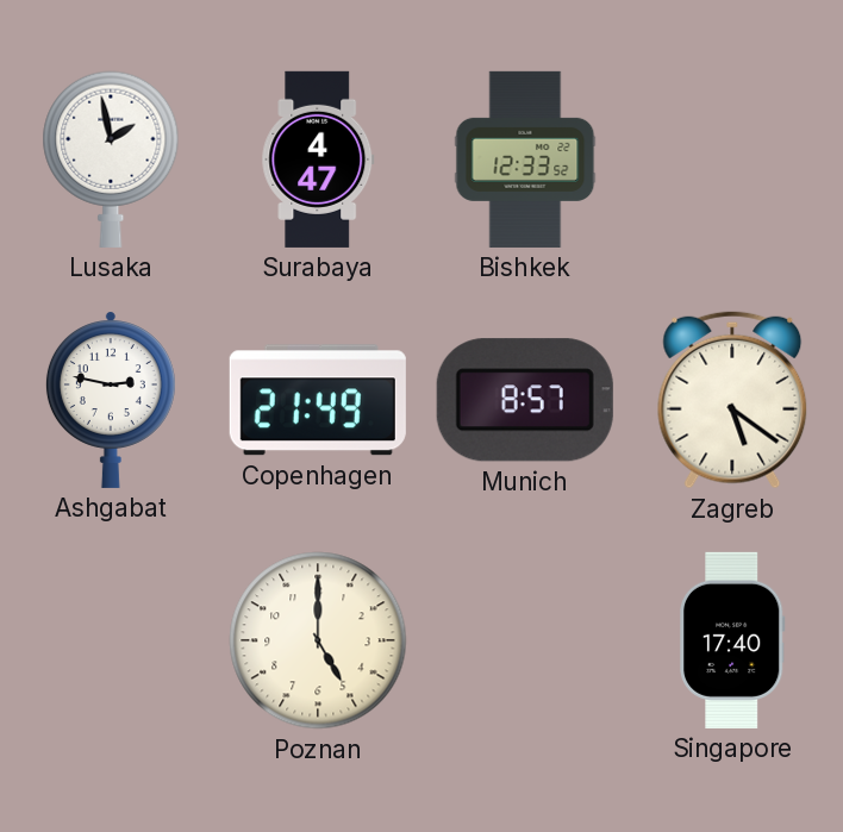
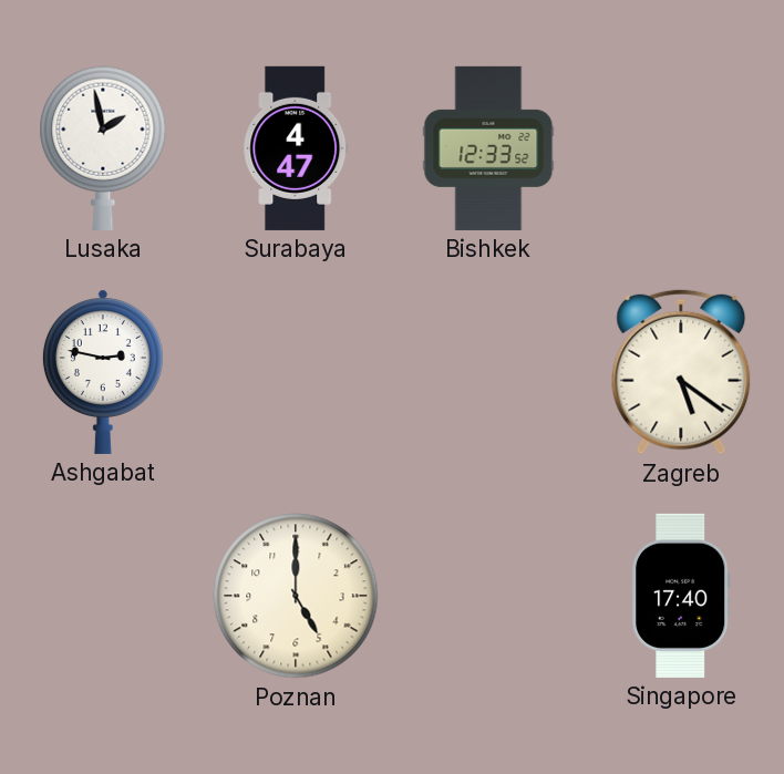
Copenhagen: 21:49 -> none
Munich: 8:57 -> none
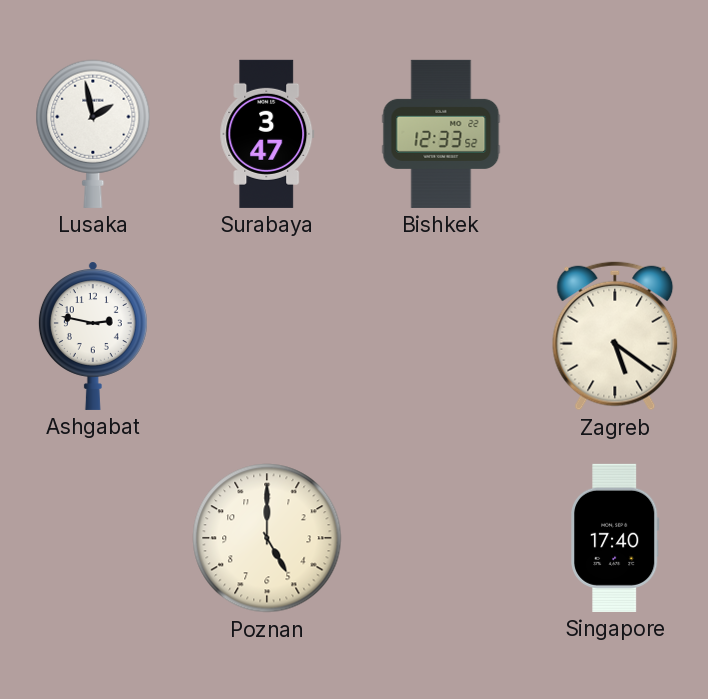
Surabaya: 4:47 -> 3:47
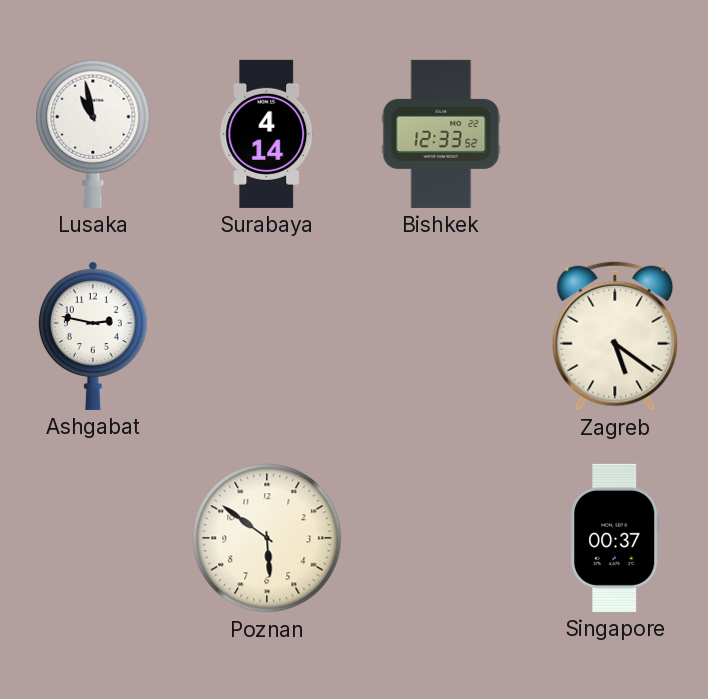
Lusaka: 1:58 -> 10:58
Surabaya: 3:47 -> 4:14
Poznan: 5:00 -> 5:51
Singapore: 17:40 -> 00:37
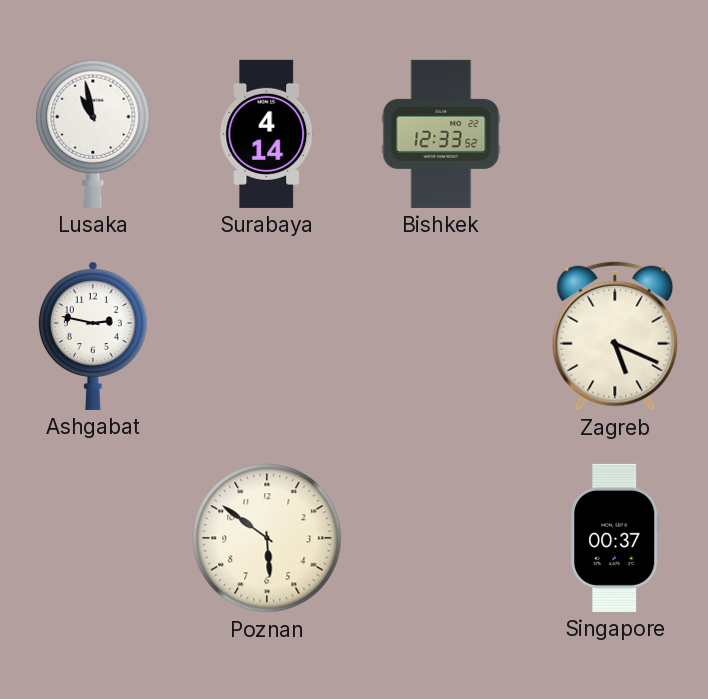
Zagreb: 5:21 -> 5:19
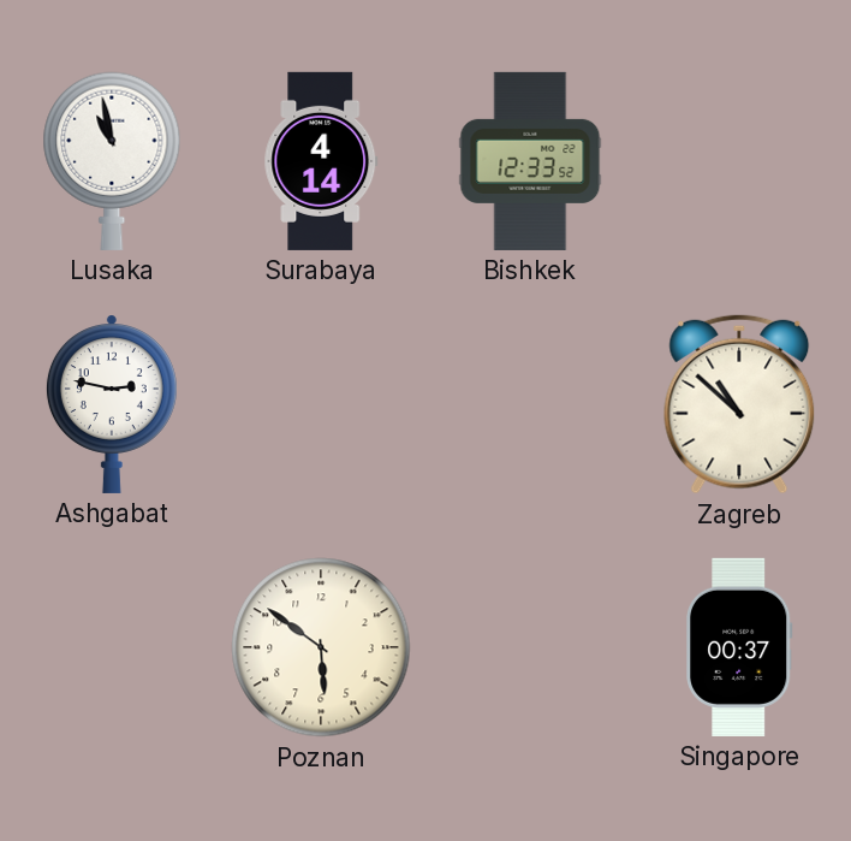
Zagreb: 5:19 -> 10:52
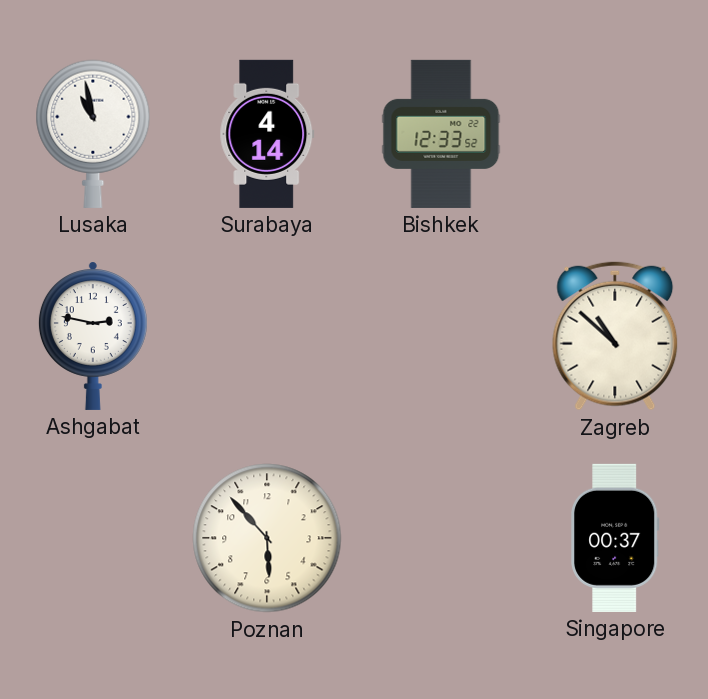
Poznan: 5:51 -> 5:53
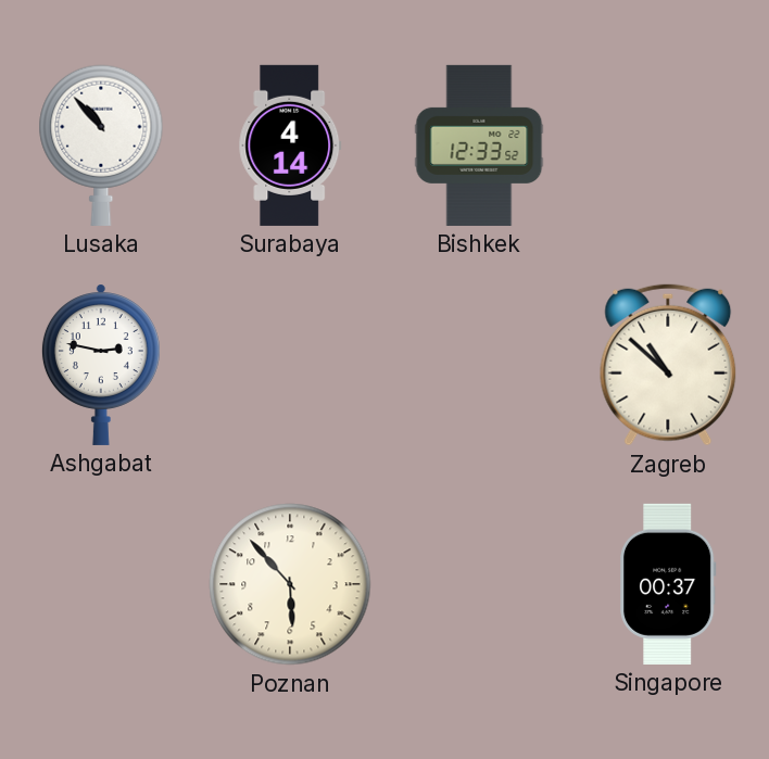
Lusaka: 10:58 -> 10:53
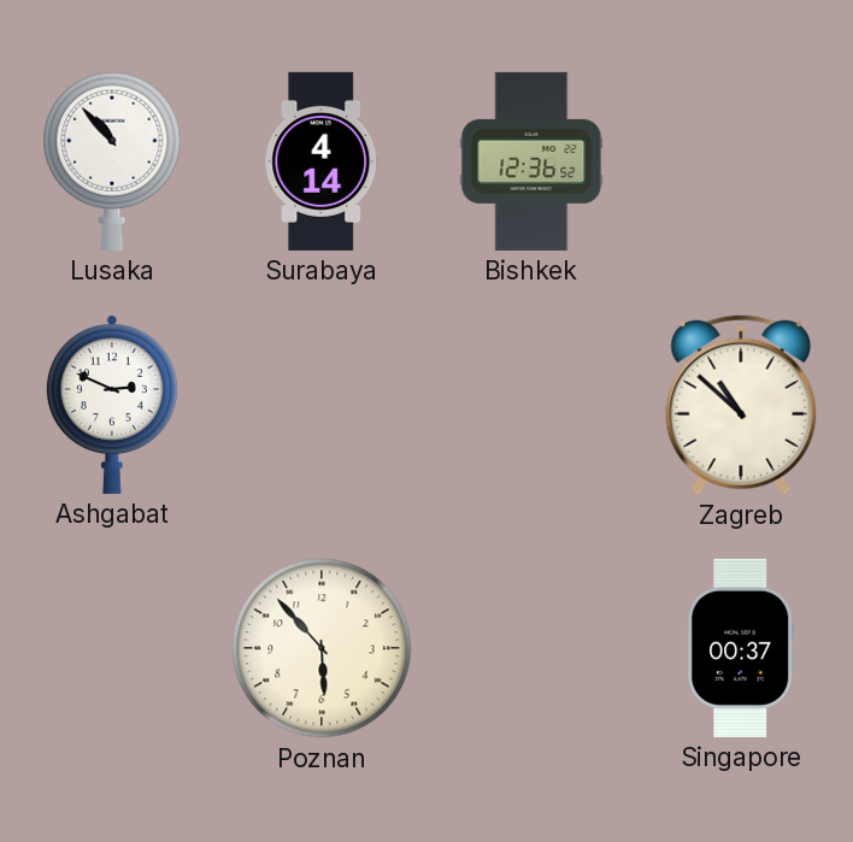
Bishkek: 12:33 -> 12:36
Ashgabat: 2:47 -> 2:49
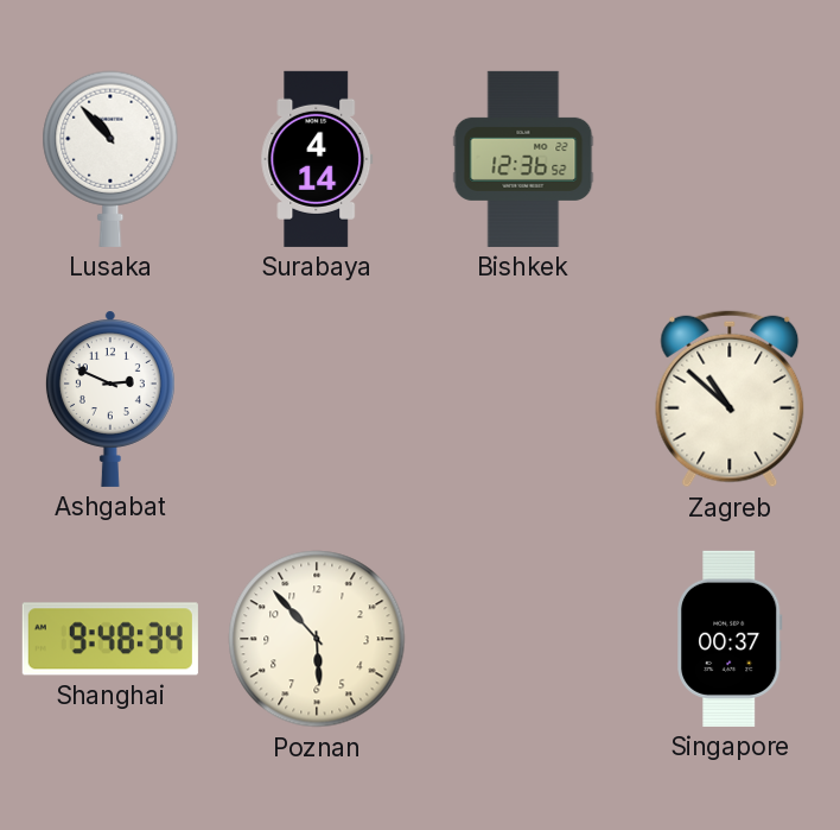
Shanghai: none -> 9:48
